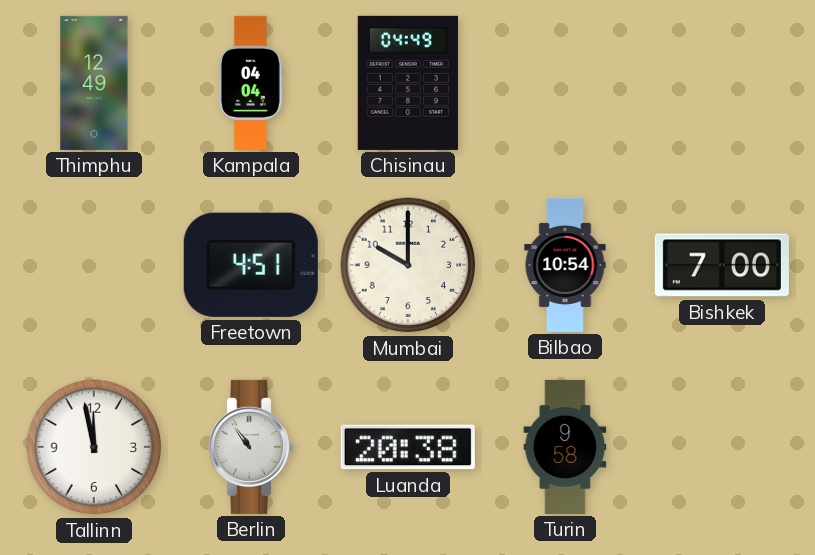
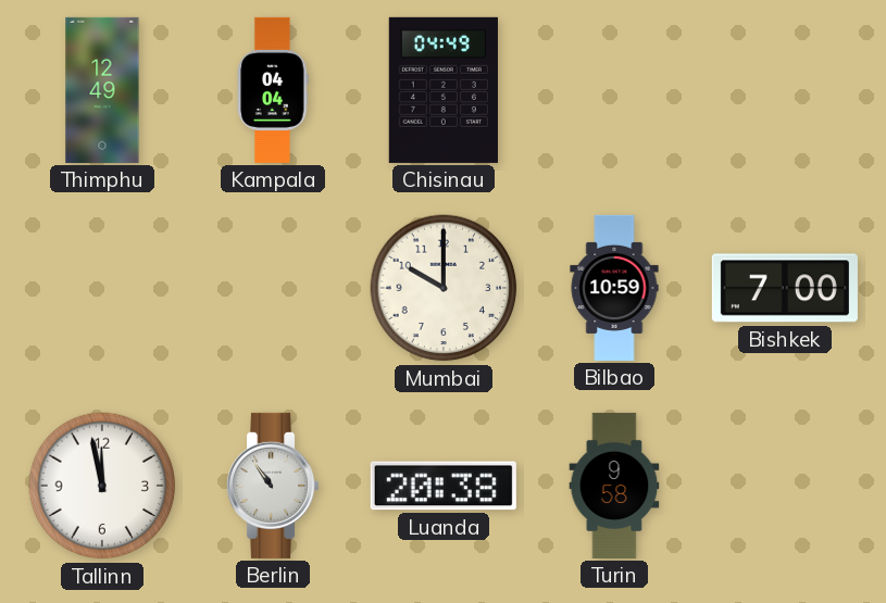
Freetown: 4:51 -> none
Bilbao: 10:54 -> 10:59
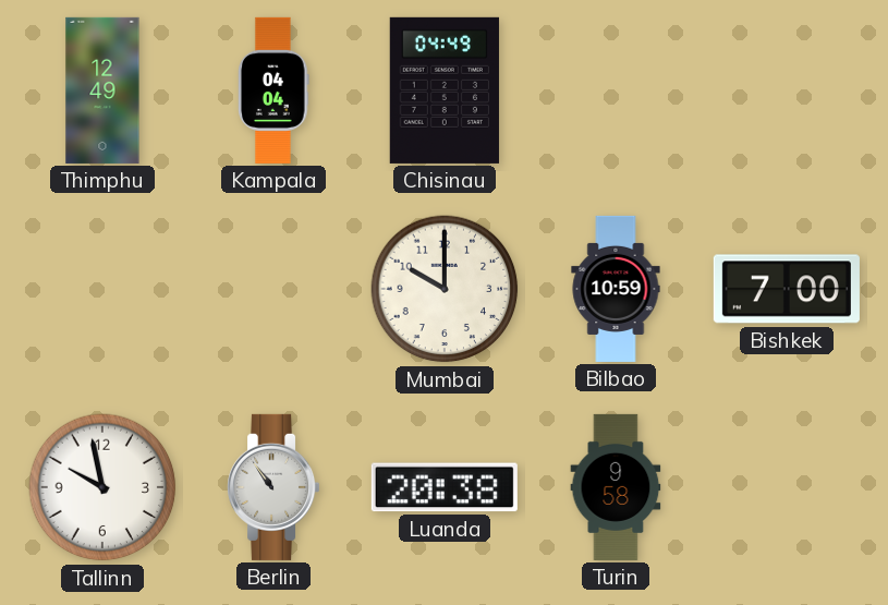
Tallinn: 11:58 -> 9:58
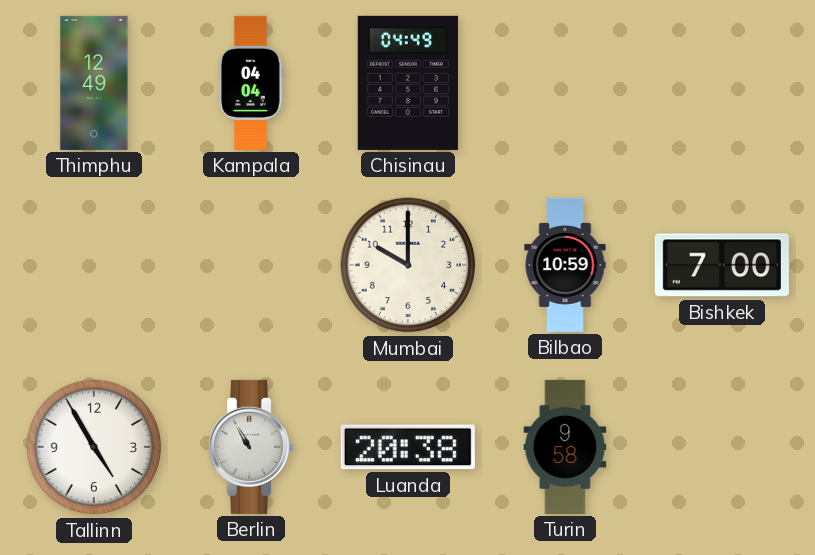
Tallinn: 9:58 -> 4:55
Berlin: 10:54 -> 10:55
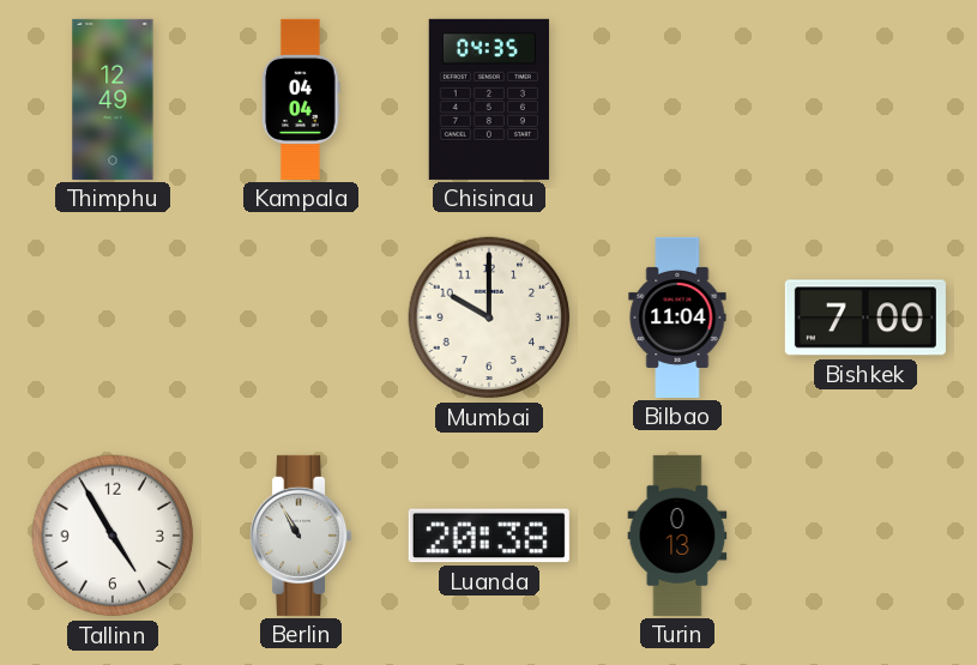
Chisinau: 04:49 -> 04:35
Bilbao: 10:59 -> 11:04
Turin: 9:58 -> 0:13
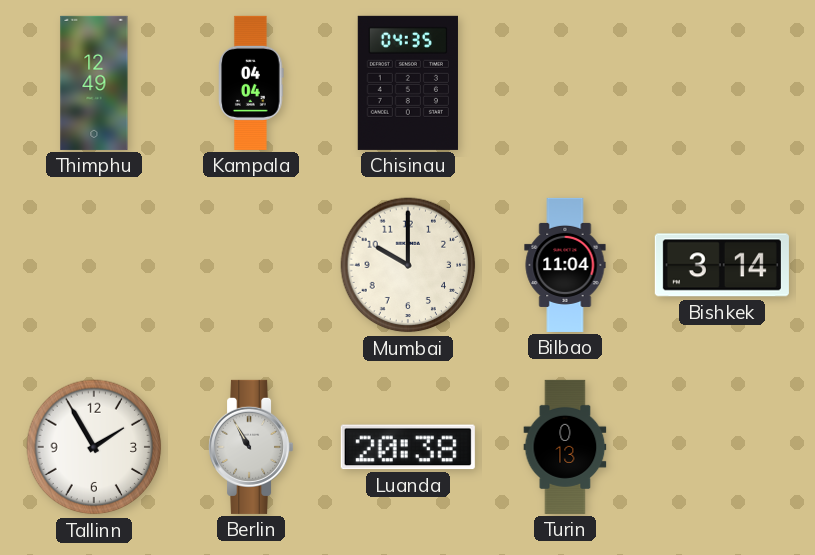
Bishkek: 7:00 -> 3:14
Tallinn: 4:55 -> 1:55
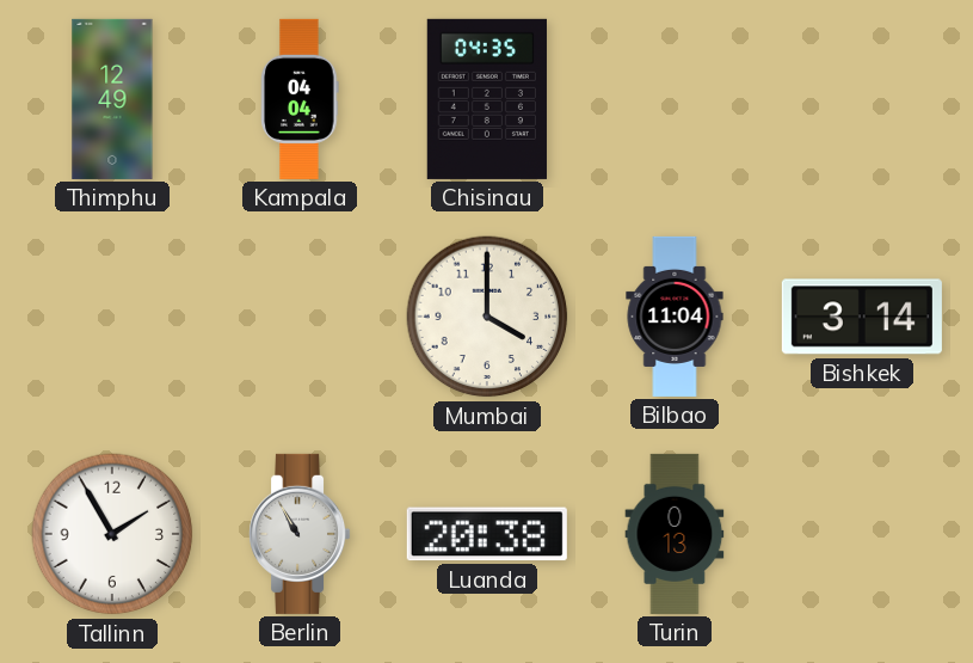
Mumbai: 10:00 -> 4:00
